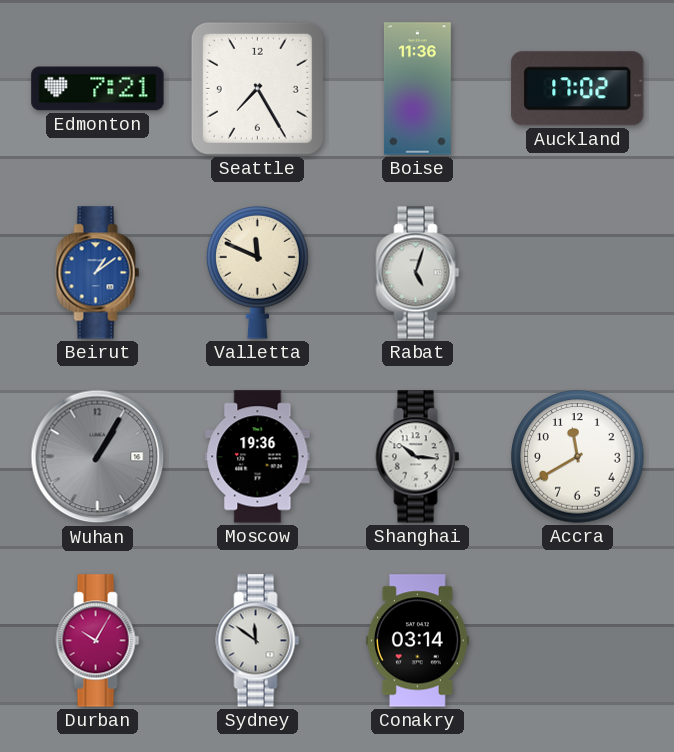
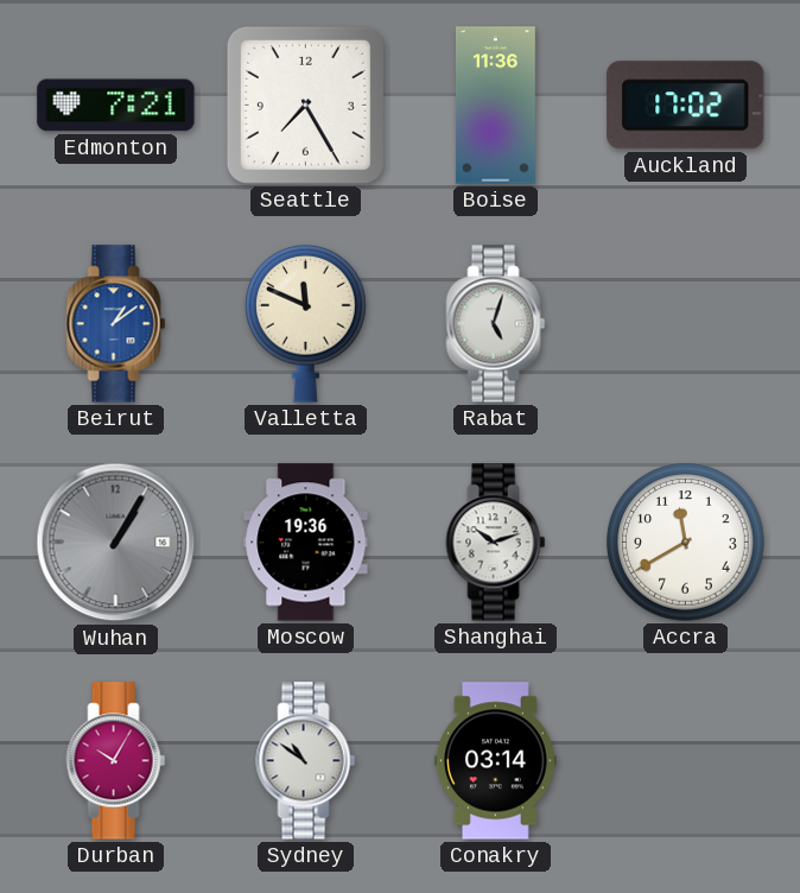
Shanghai: 10:16 -> 10:12
Sydney: 11:51 -> 10:51
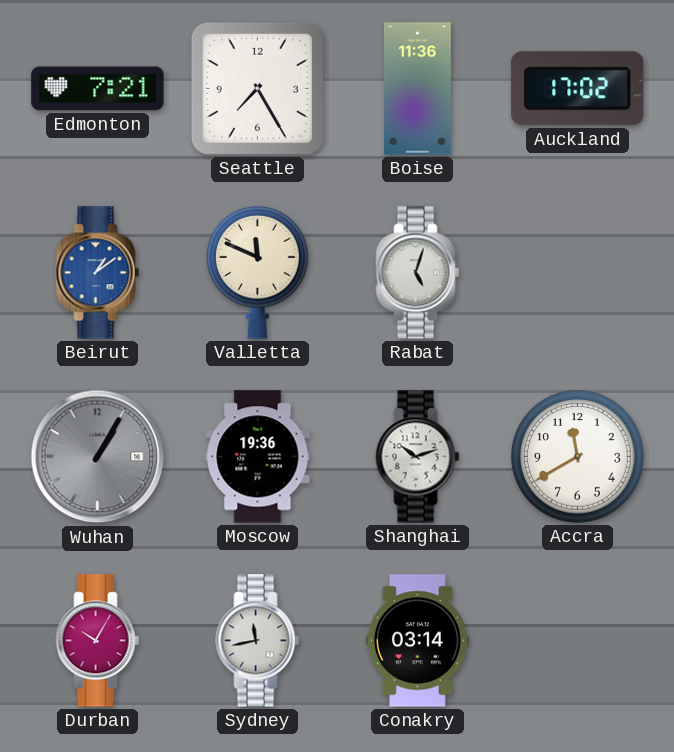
Sydney: 10:51 -> 11:43
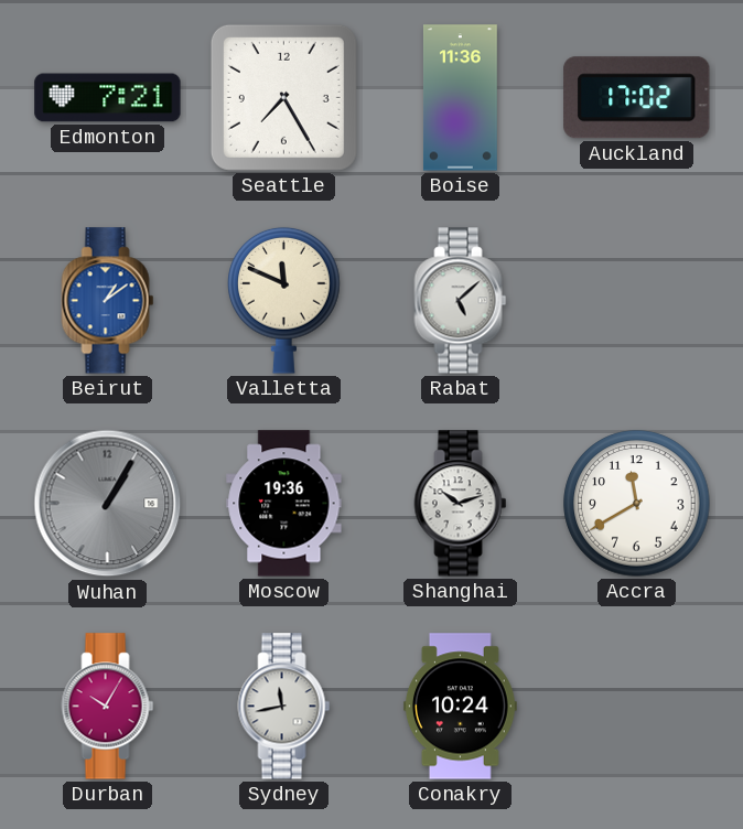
Rabat: 5:03 -> 5:08
Conakry: 03:14 -> 10:24
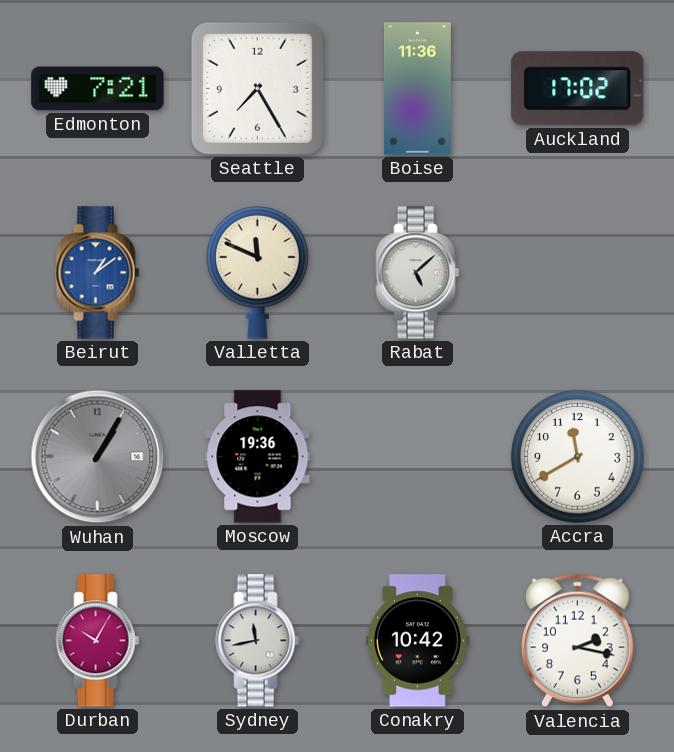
Shanghai: 10:12 -> none
Conakry: 10:24 -> 10:42
Valencia: none -> 2:17
